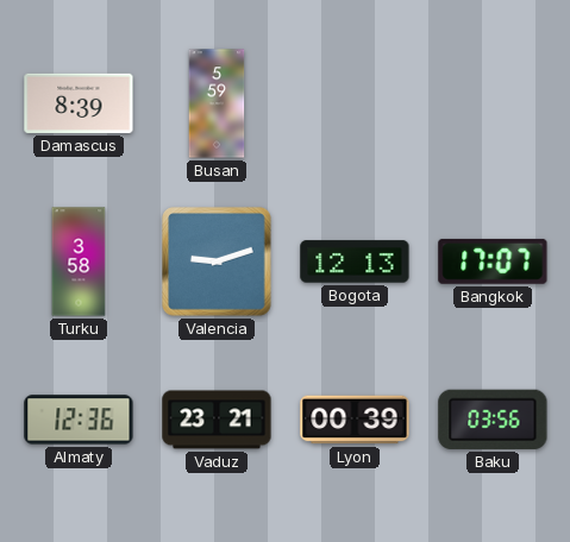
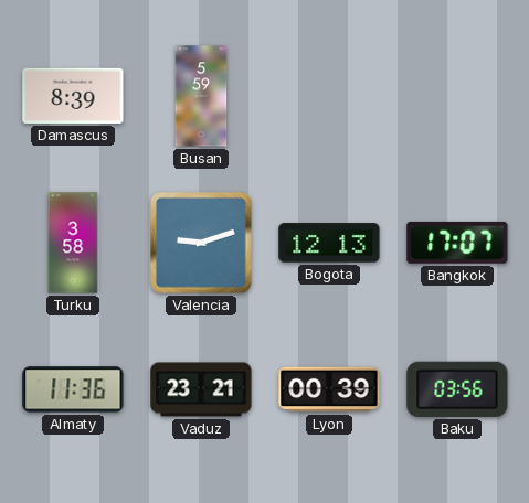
Almaty: 12:36 -> 11:36
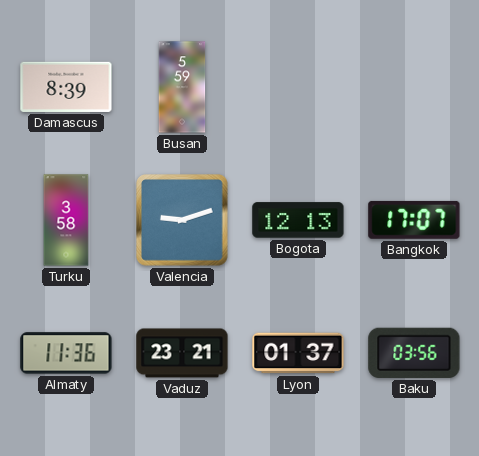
Lyon: 00:39 -> 01:37
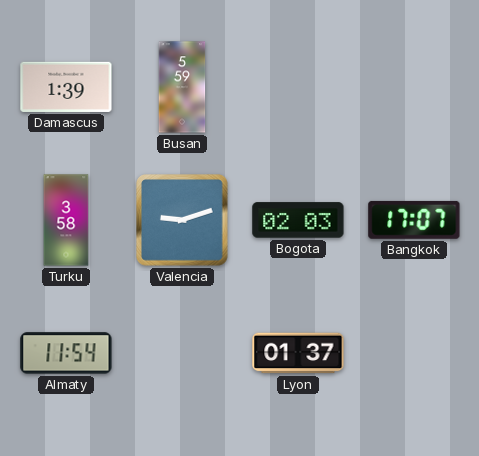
Damascus: 8:39 -> 1:39
Bogota: 12:13 -> 02:03
Almaty: 11:36 -> 11:54
Vaduz: 23:21 -> none
Baku: 03:56 -> none
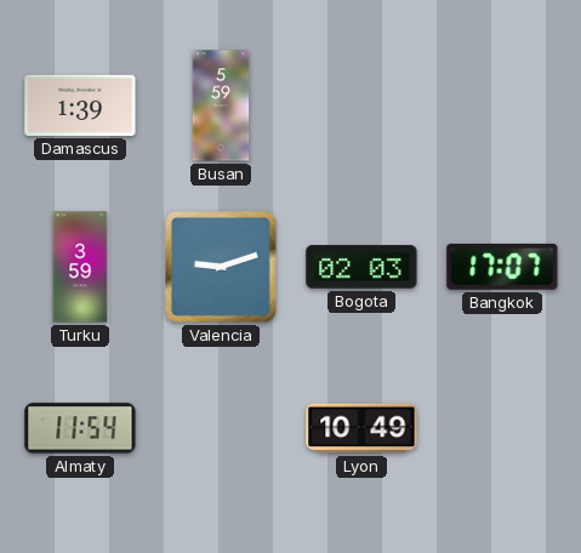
Turku: 3:58 -> 3:59
Lyon: 01:37 -> 10:49
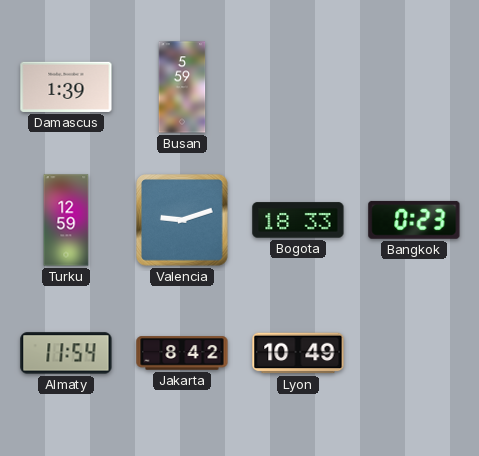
Turku: 3:59 -> 12:59
Bogota: 02:03 -> 18:33
Bangkok: 17:07 -> 0:23
Jakarta: none -> 8:42
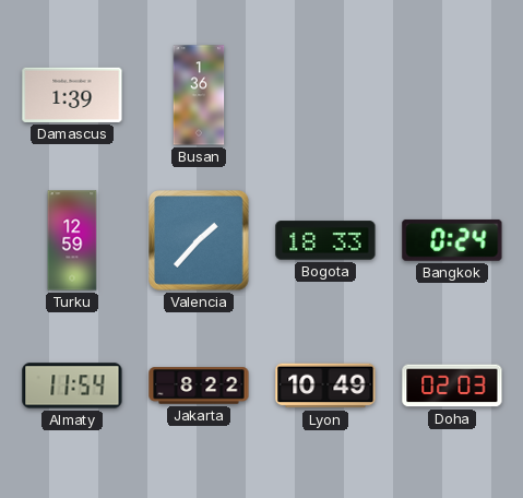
Busan: 5:59 -> 1:36
Valencia: 9:12 -> 1:37
Bangkok: 0:23 -> 0:24
Jakarta: 8:42 -> 8:22
Doha: none -> 02:03
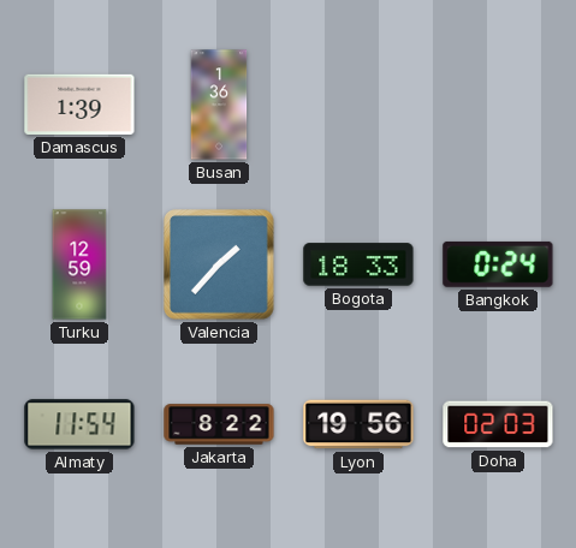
Lyon: 10:49 -> 19:56
